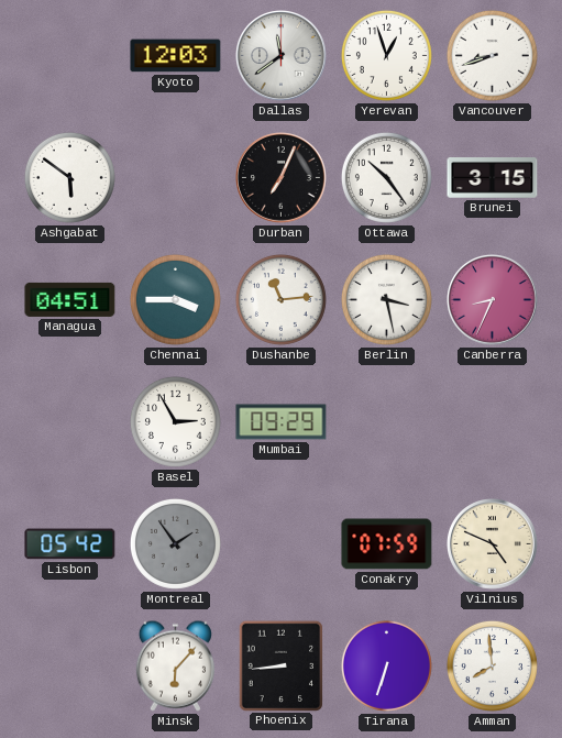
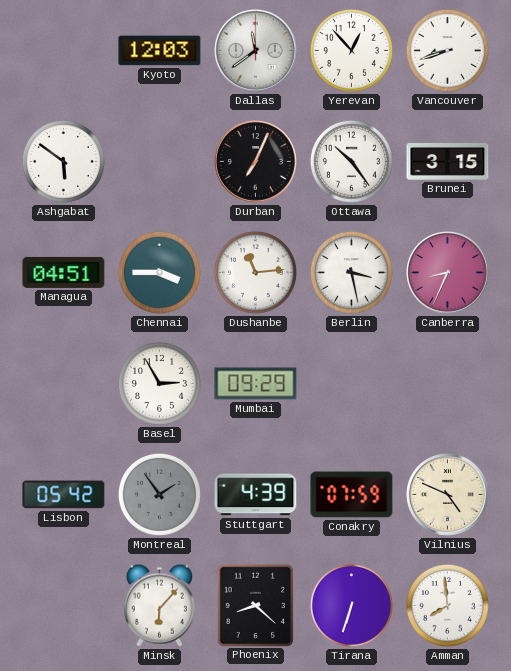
Yerevan: 12:57 -> 12:53
Stuttgart: none -> 4:39
Phoenix: 8:44 -> 8:22
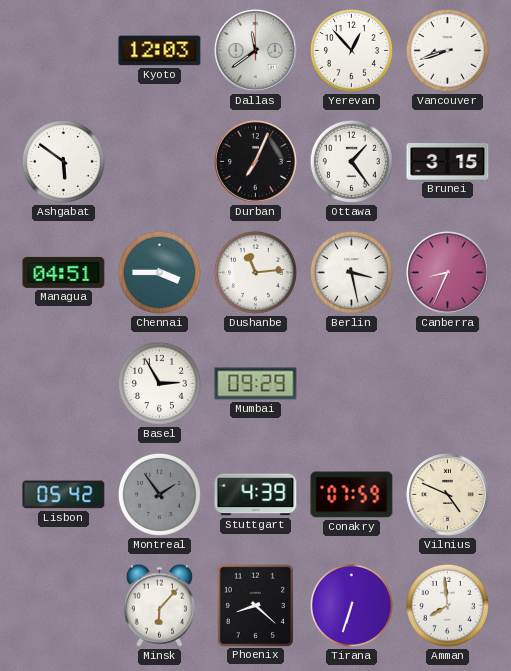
Ottawa: 10:24 -> 1:24
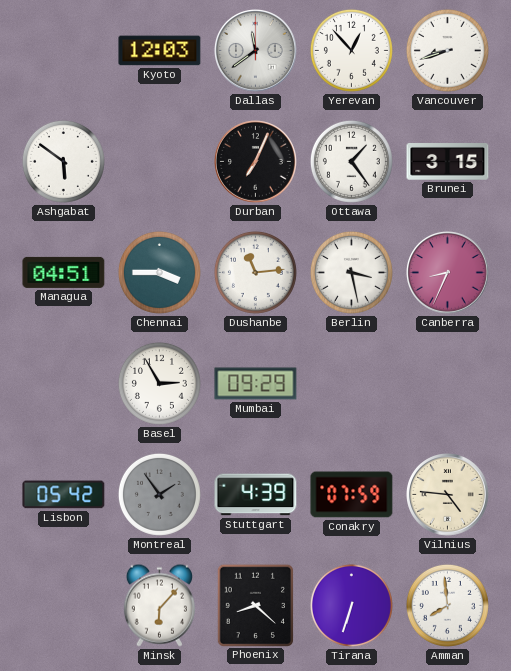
Vilnius: 4:49 -> 4:46
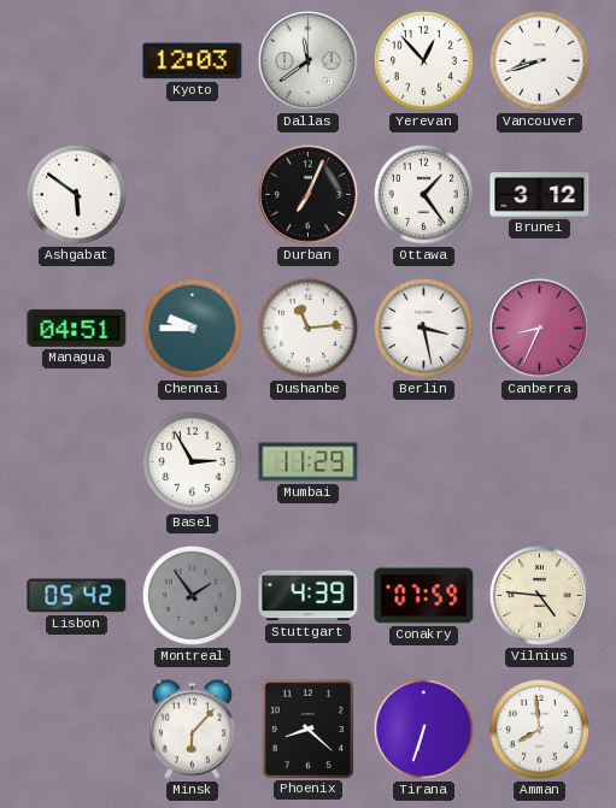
Brunei: 3:15 -> 3:12
Chennai: 3:45 -> 9:45
Mumbai: 09:29 -> 11:29
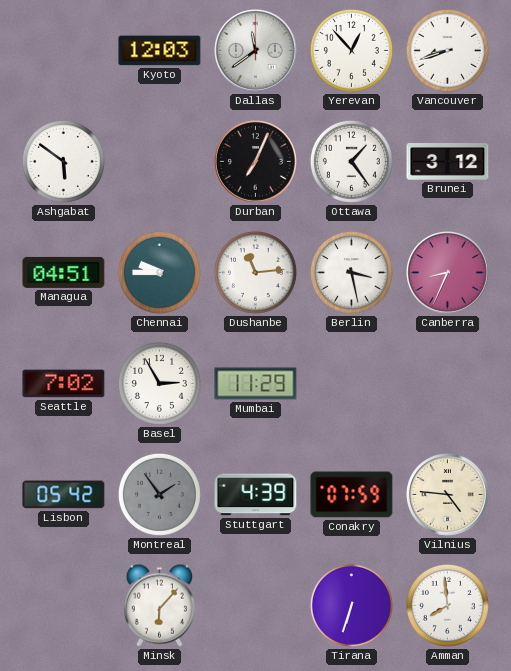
Seattle: none -> 7:02
Phoenix: 8:22 -> none
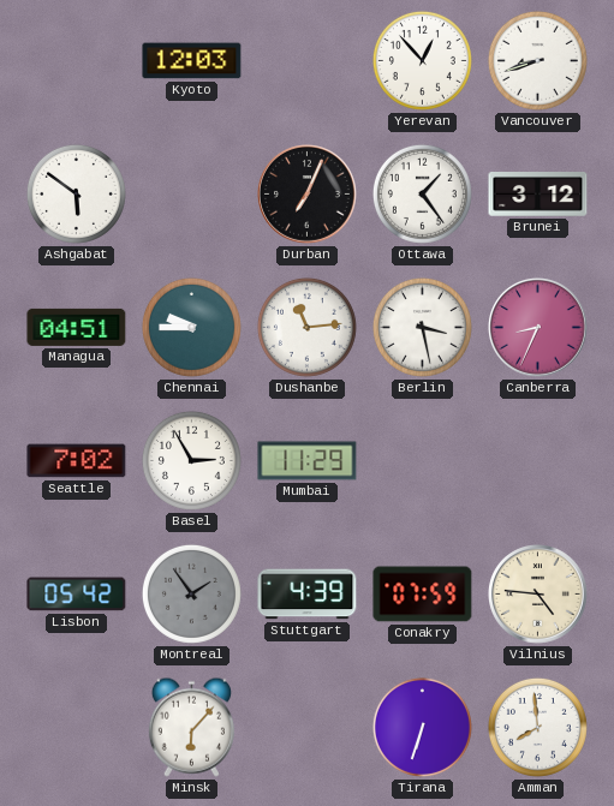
Dallas: 11:39 -> none
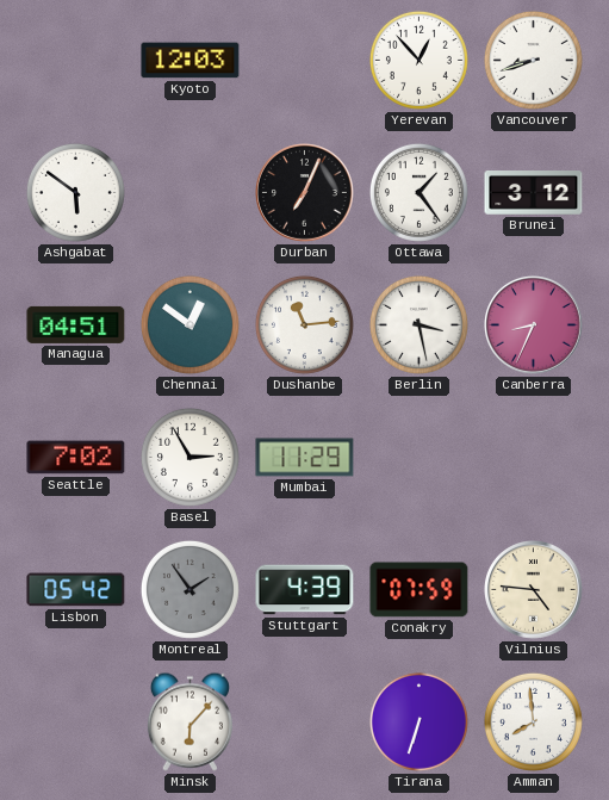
Chennai: 9:45 -> 12:51
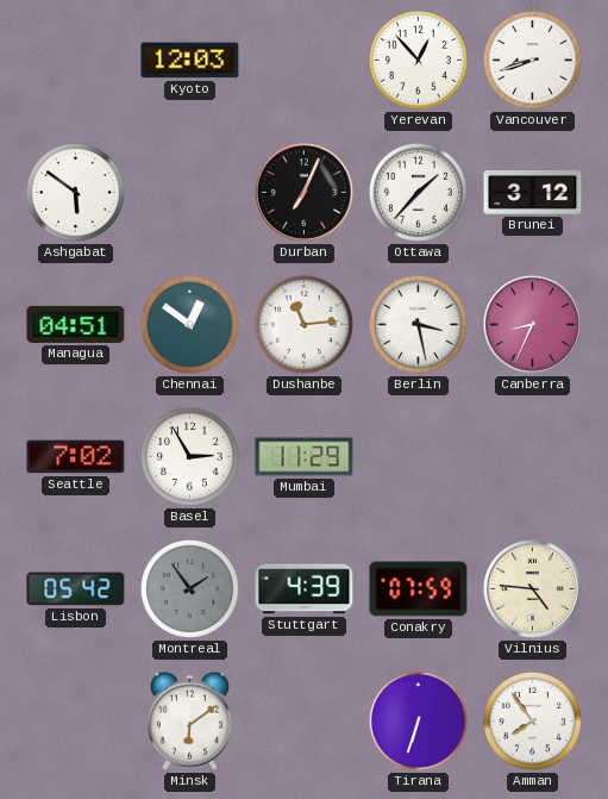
Ottawa: 1:24 -> 1:37
Minsk: 6:07 -> 6:09
Amman: 7:59 -> 7:54
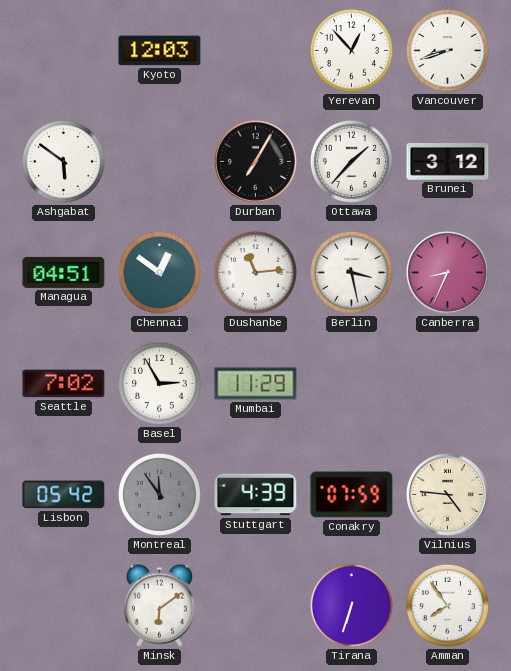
Durban: 7:04 -> 7:05
Montreal: 1:54 -> 11:54
